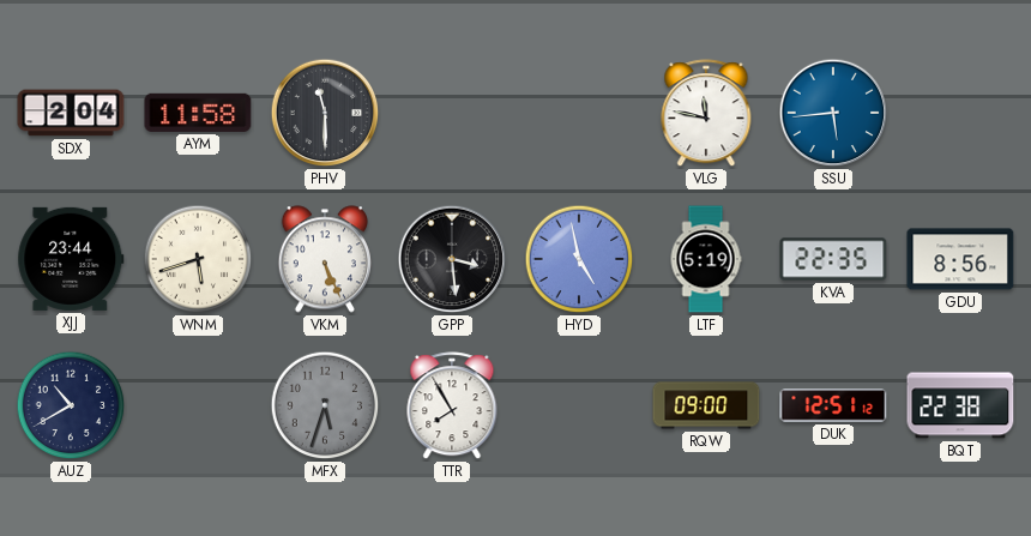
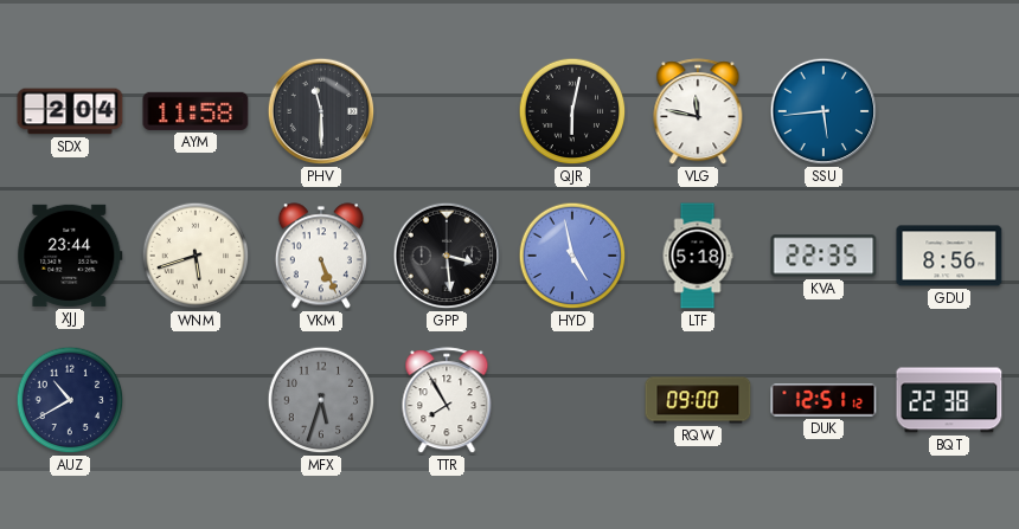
QJR: none -> 6:02
LTF: 5:19 -> 5:18
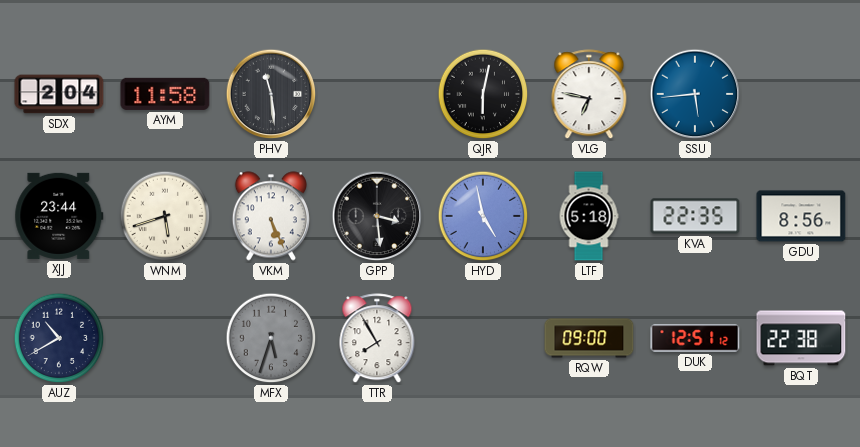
PHV: 11:30 -> 11:29
VLG: 11:47 -> 6:47
